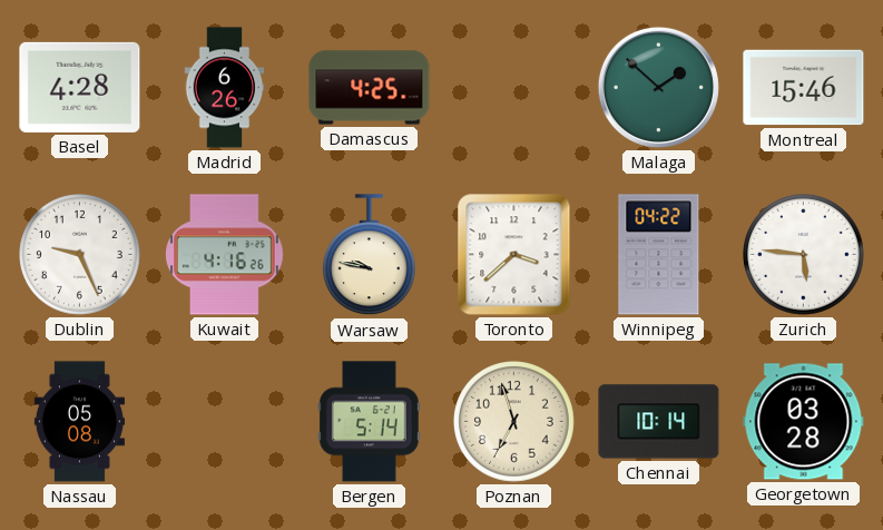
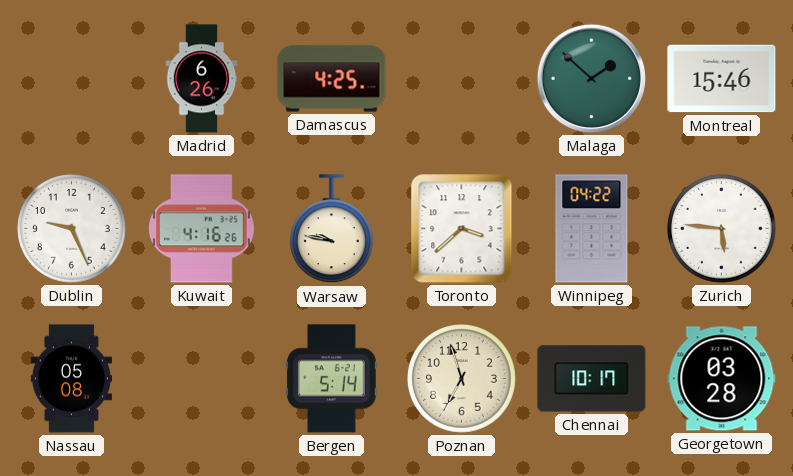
Basel: 4:28 -> none
Chennai: 10:14 -> 10:17
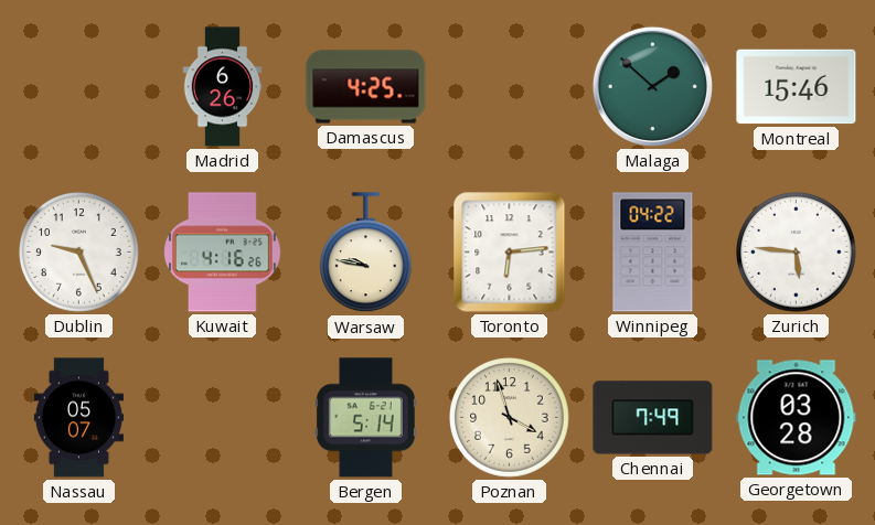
Toronto: 3:38 -> 6:14
Nassau: 05:08 -> 05:07
Poznan: 6:57 -> 3:57
Chennai: 10:17 -> 7:49
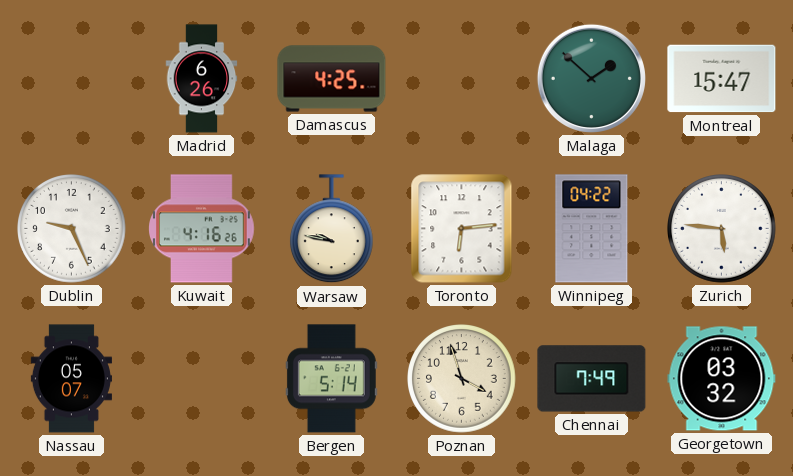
Montreal: 15:46 -> 15:47
Georgetown: 03:28 -> 03:32
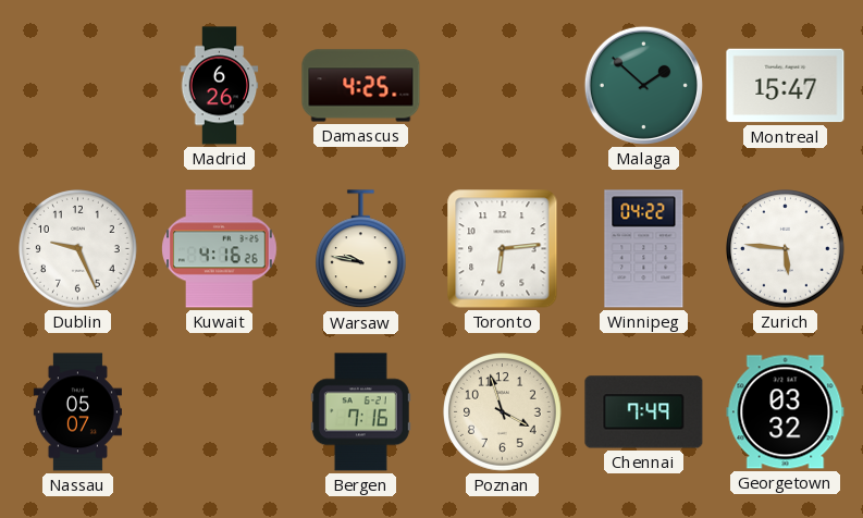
Bergen: 5:14 -> 7:16
